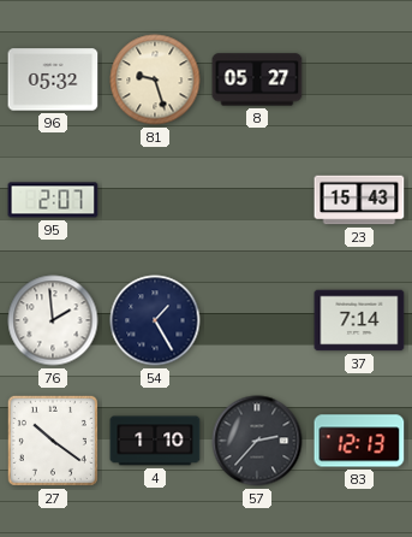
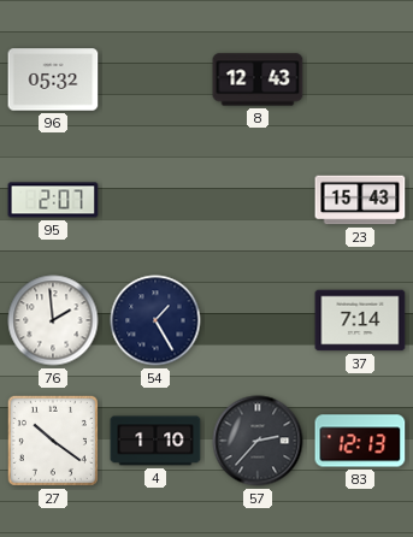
81: 9:27 -> none
8: 05:27 -> 12:43
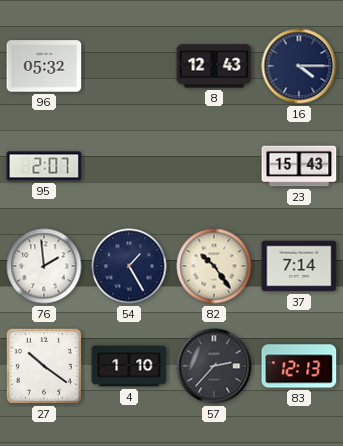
16: none -> 4:15
82: none -> 10:24
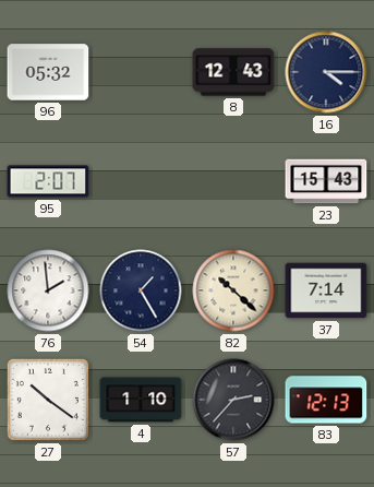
82: 10:24 -> 10:22
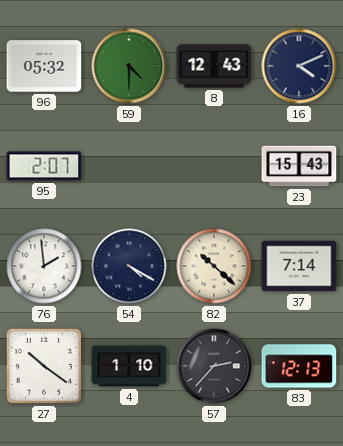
59: none -> 4:30
16: 4:15 -> 4:11
54: 1:25 -> 4:20
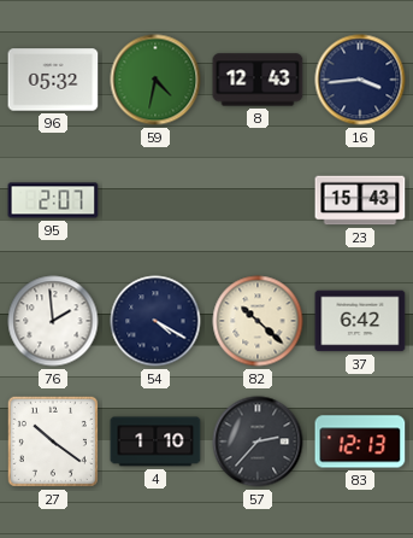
59: 4:30 -> 4:32
16: 4:11 -> 3:44
37: 7:14 -> 6:42
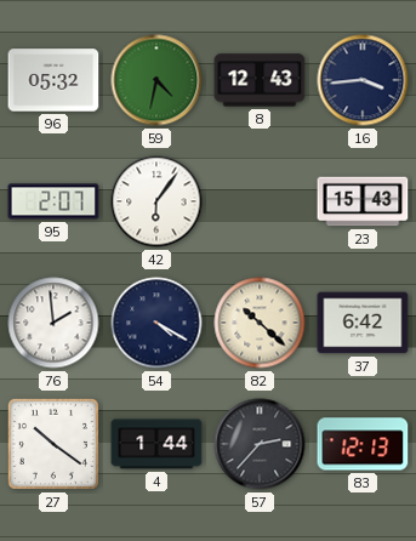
42: none -> 6:06
4: 1:10 -> 1:44
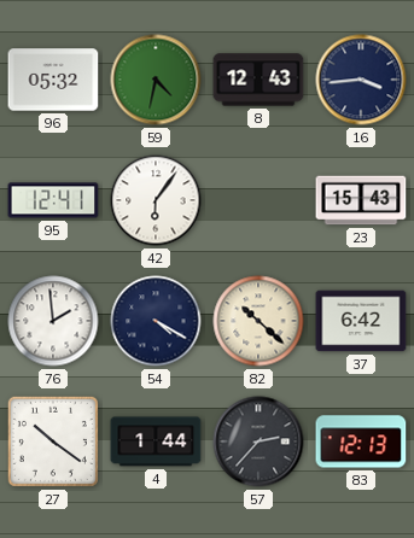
95: 2:07 -> 12:41
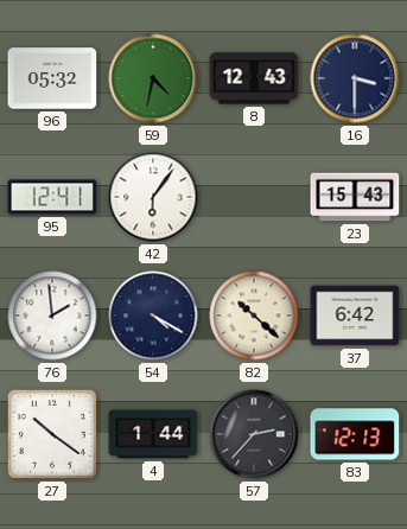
16: 3:44 -> 3:30
